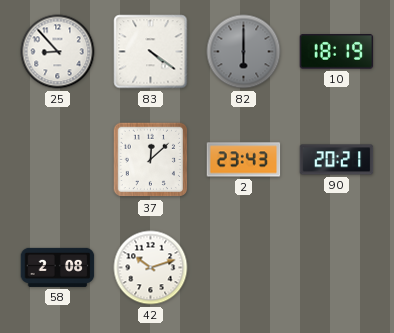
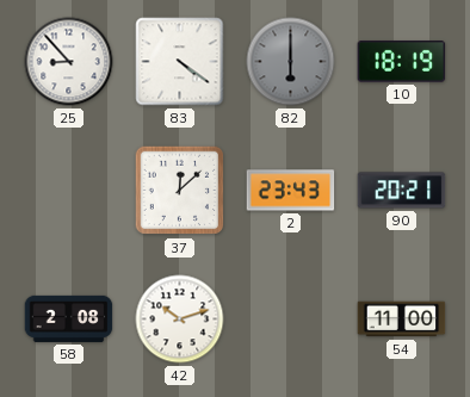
54: none -> 11:00
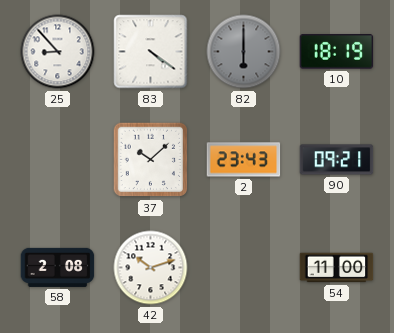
37: 12:08 -> 10:08
90: 20:21 -> 09:21
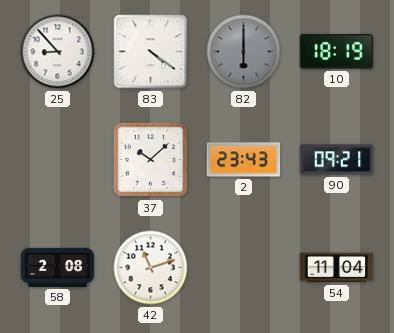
42: 10:12 -> 11:12
54: 11:00 -> 11:04
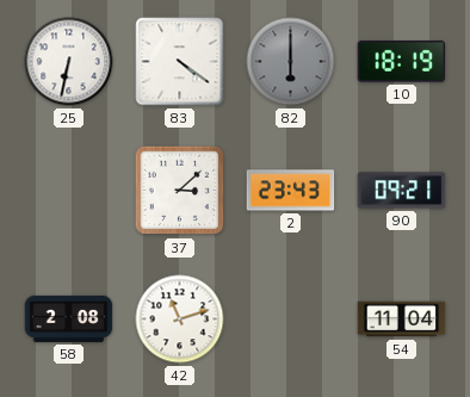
25: 8:53 -> 6:32
37: 10:08 -> 3:08
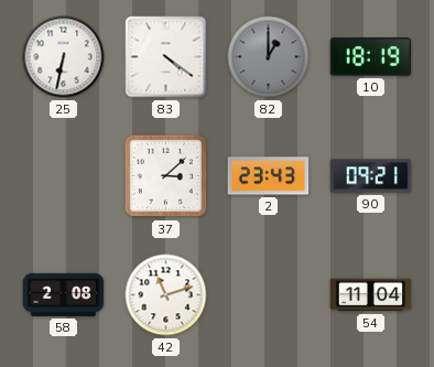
82: 6:00 -> 1:00
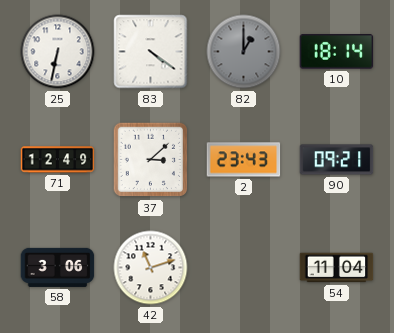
10: 18:19 -> 18:14
71: none -> 12:49
58: 2:08 -> 3:06
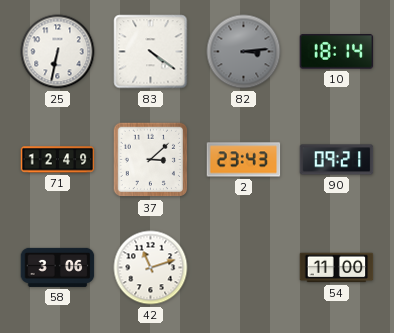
82: 1:00 -> 3:14
54: 11:04 -> 11:00
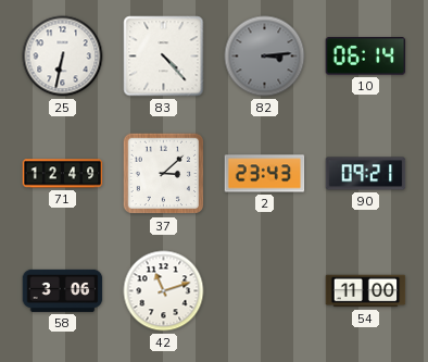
83: 4:21 -> 4:23
10: 18:14 -> 06:14
